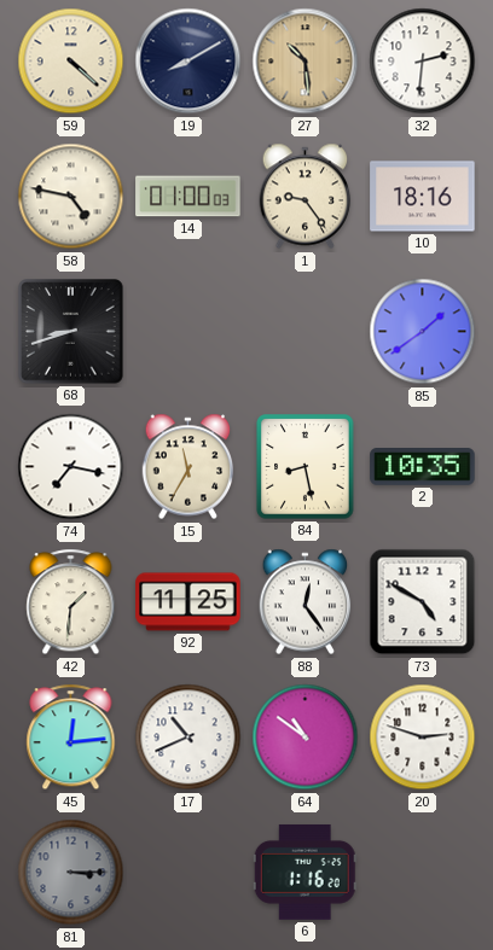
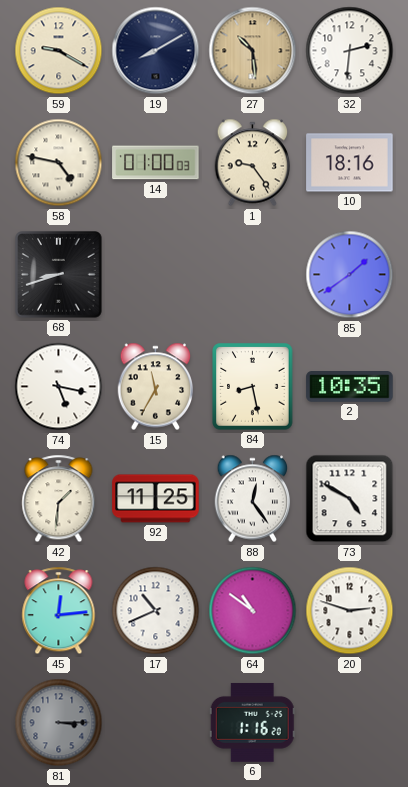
59: 4:22 -> 9:20
74: 7:17 -> 5:17
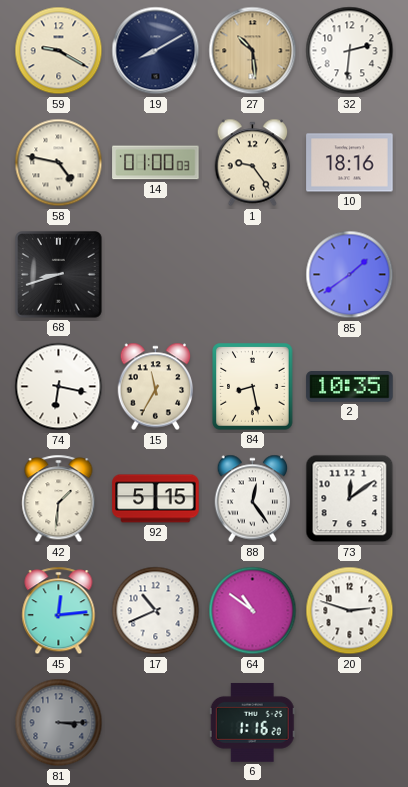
74: 5:17 -> 6:17
92: 11:25 -> 5:15
73: 4:50 -> 12:09
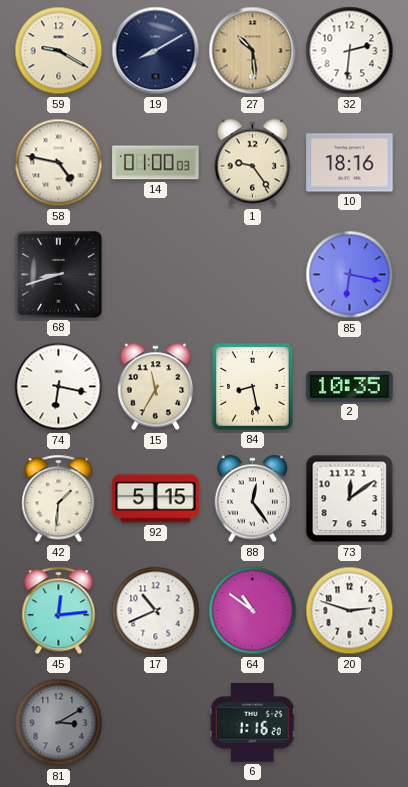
85: 1:39 -> 6:17
81: 3:15 -> 3:10
